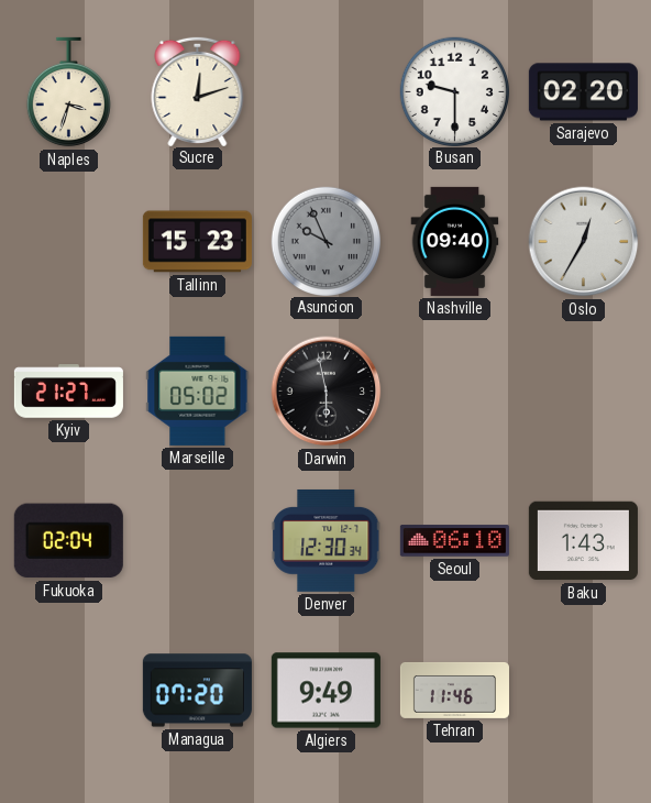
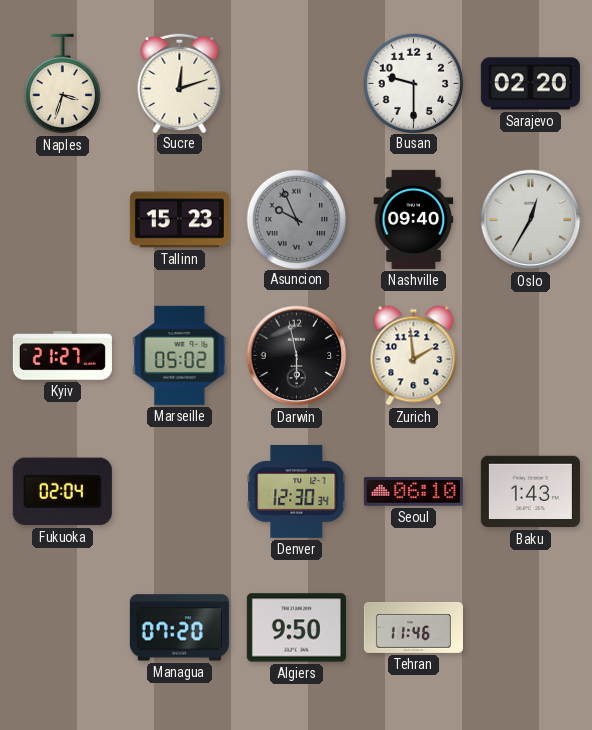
Zurich: none -> 1:59
Algiers: 9:49 -> 9:50
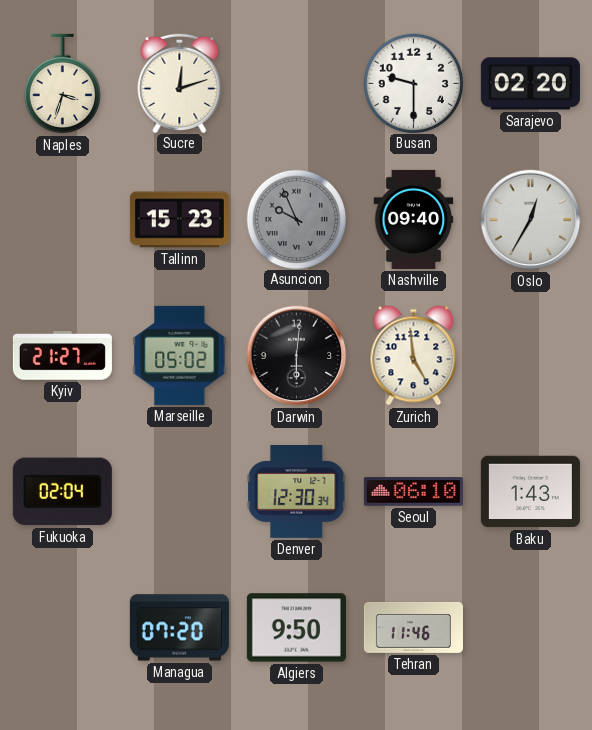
Darwin: 5:58 -> 6:01
Zurich: 1:59 -> 4:59
